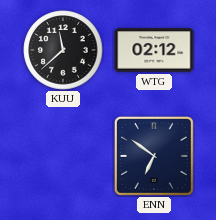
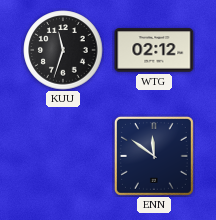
KUU: 11:38 -> 11:33
ENN: 6:51 -> 11:51
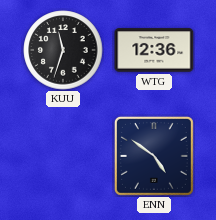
WTG: 02:12 -> 12:36
ENN: 11:51 -> 4:51
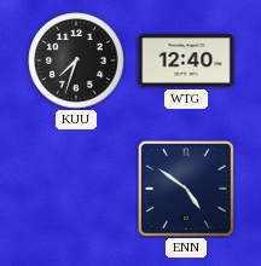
KUU: 11:33 -> 7:33
WTG: 12:36 -> 12:40
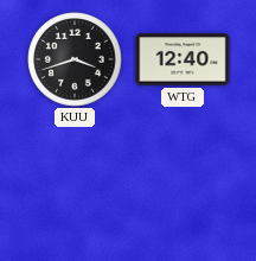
KUU: 7:33 -> 3:42
ENN: 4:51 -> none
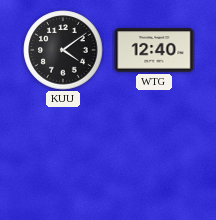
KUU: 3:42 -> 4:09
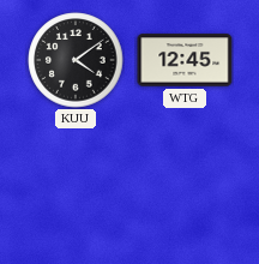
WTG: 12:40 -> 12:45
